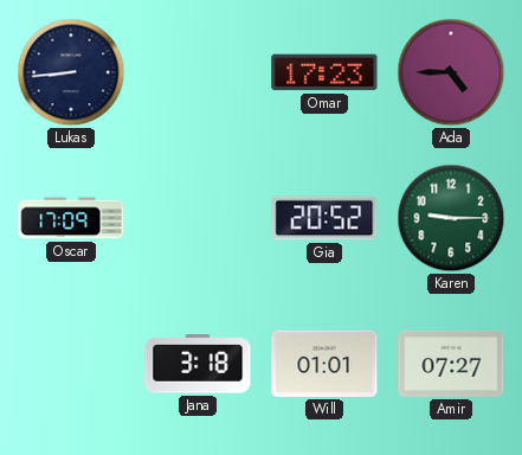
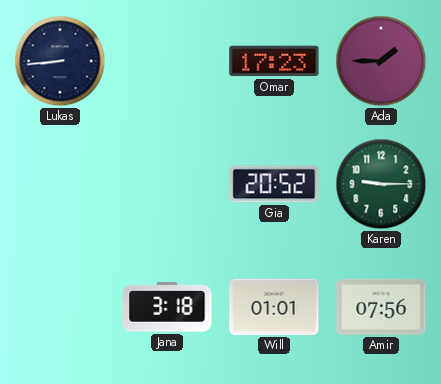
Ada: 4:45 -> 1:45
Oscar: 17:09 -> none
Amir: 07:27 -> 07:56
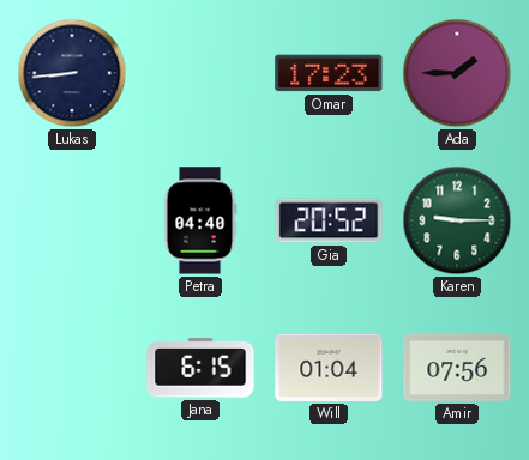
Petra: none -> 04:40
Jana: 3:18 -> 6:15
Will: 01:01 -> 01:04
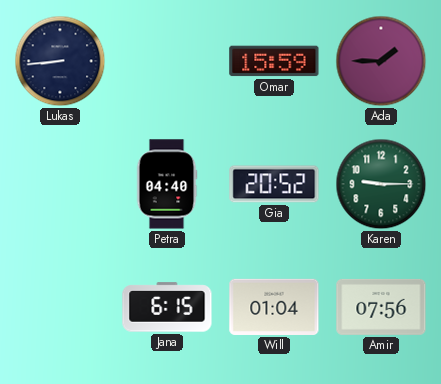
Omar: 17:23 -> 15:59
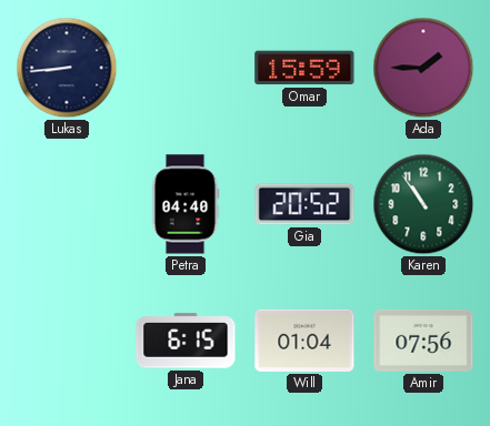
Karen: 9:15 -> 10:54
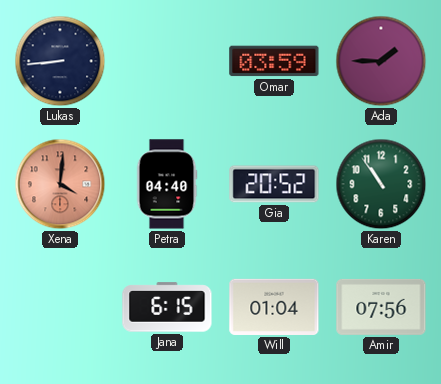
Omar: 15:59 -> 03:59
Xena: none -> 4:01
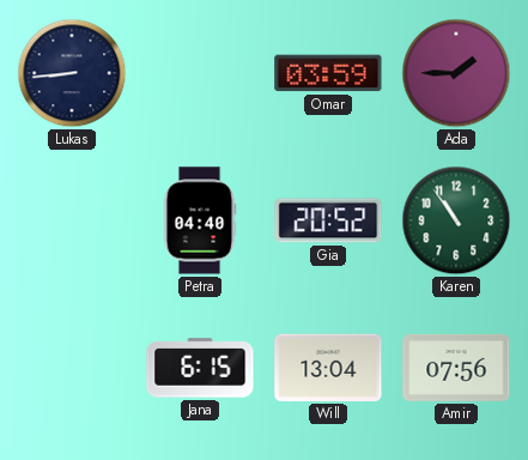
Xena: 4:01 -> none
Will: 01:04 -> 13:04
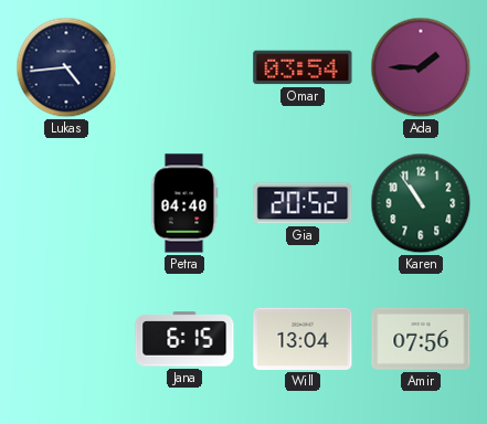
Lukas: 8:44 -> 4:44
Omar: 03:59 -> 03:54
